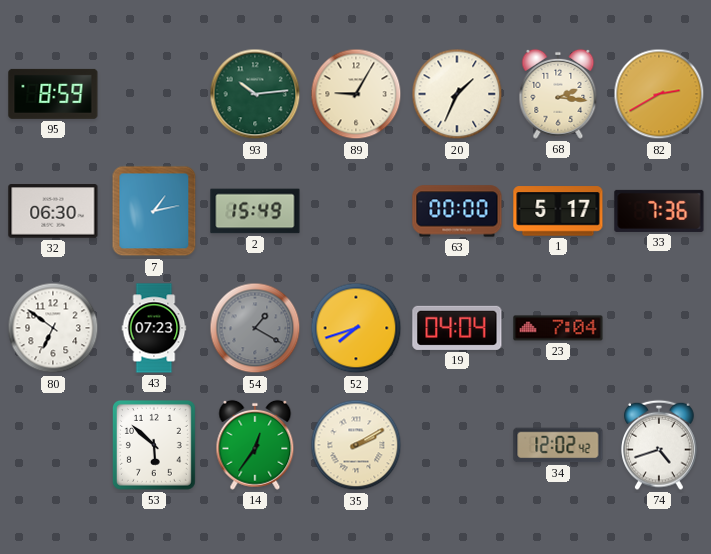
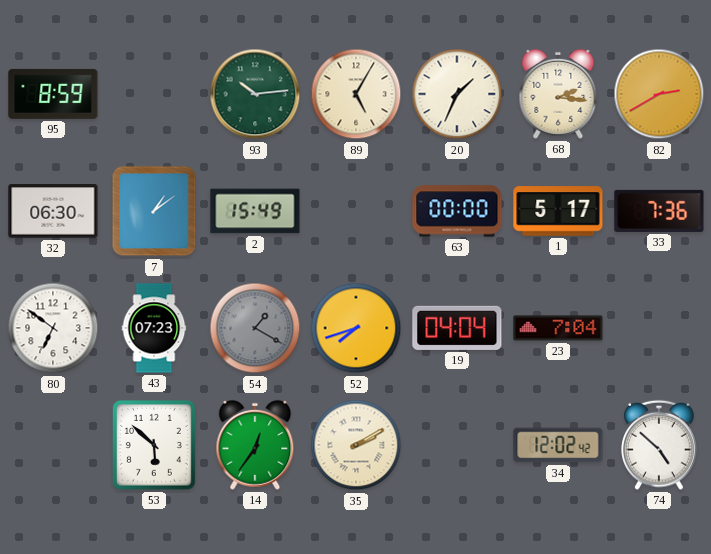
89: 9:05 -> 5:05
7: 1:13 -> 1:09
74: 4:42 -> 4:52
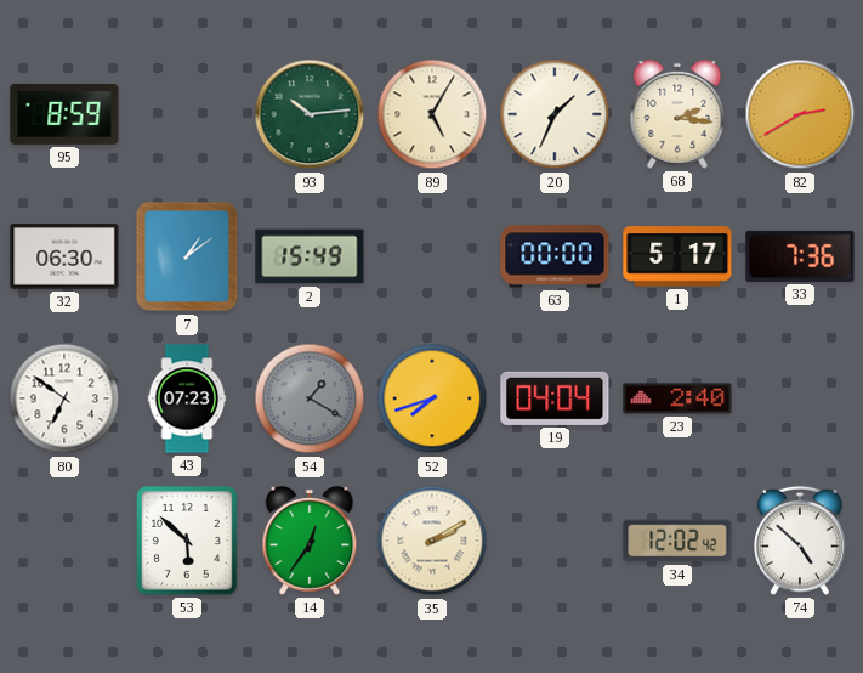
23: 7:04 -> 2:40
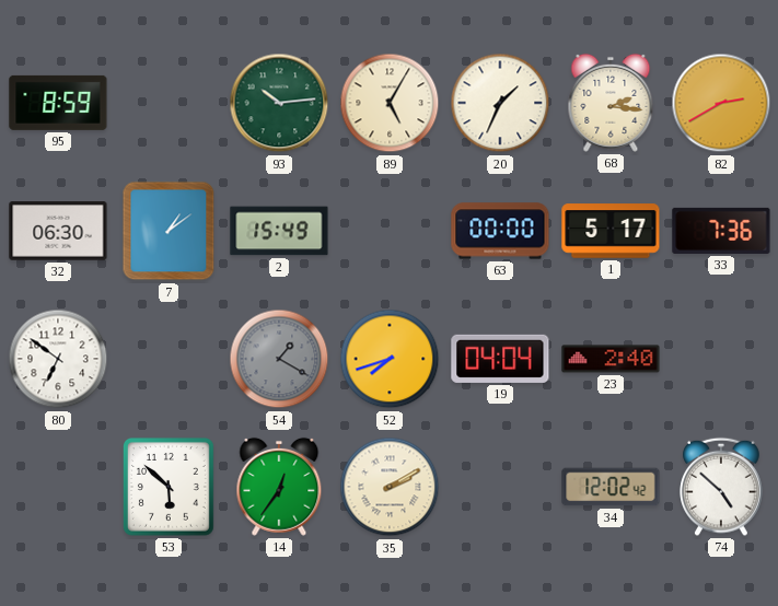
43: 07:23 -> none
